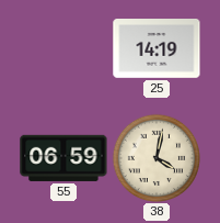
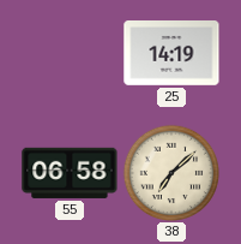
55: 06:59 -> 06:58
38: 4:02 -> 7:08
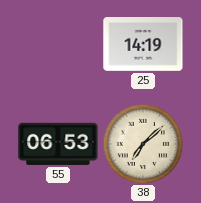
55: 06:58 -> 06:53
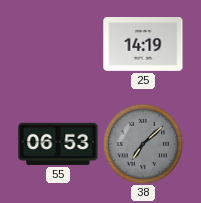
38 dial: cream -> grey
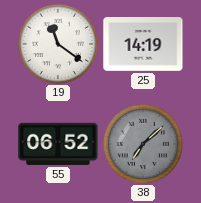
19: none -> 11:21
55: 06:53 -> 06:52
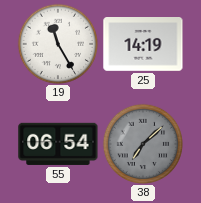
19: 11:21 -> 11:25
55: 06:52 -> 06:54
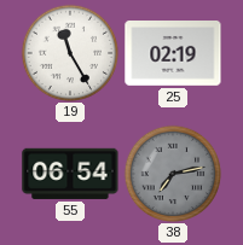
25: 14:19 -> 02:19
38: 7:08 -> 7:13
